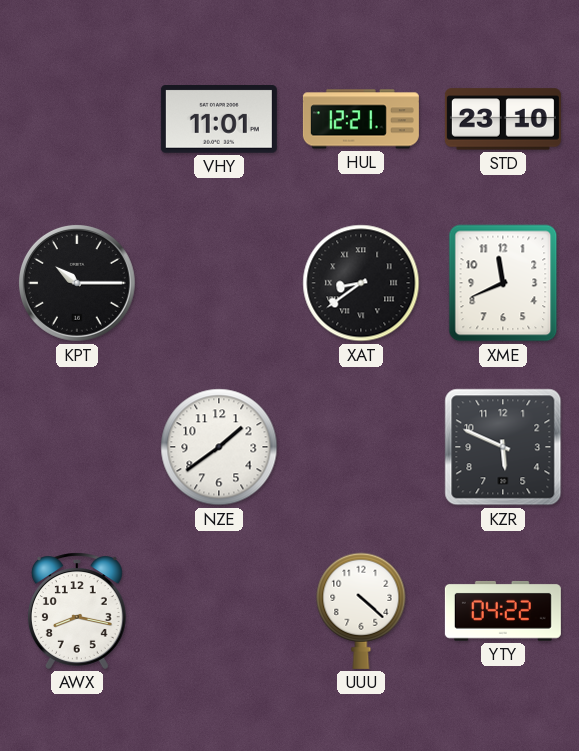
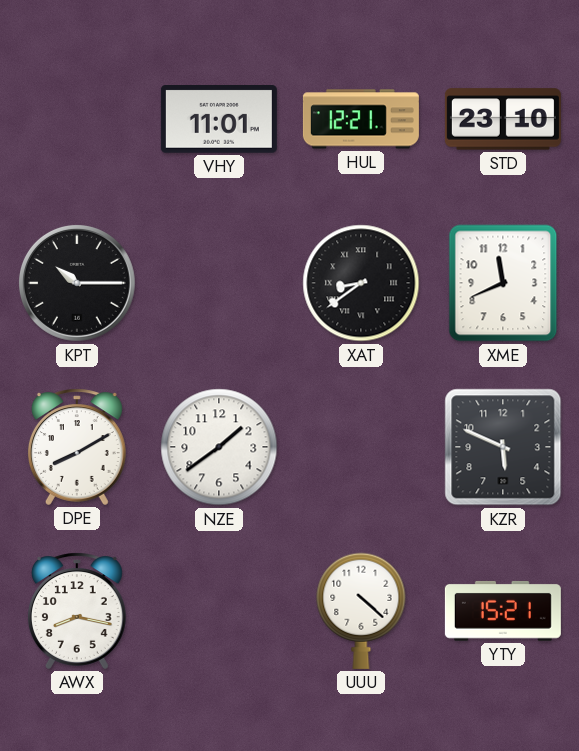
DPE: none -> 8:10
YTY: 04:22 -> 15:21
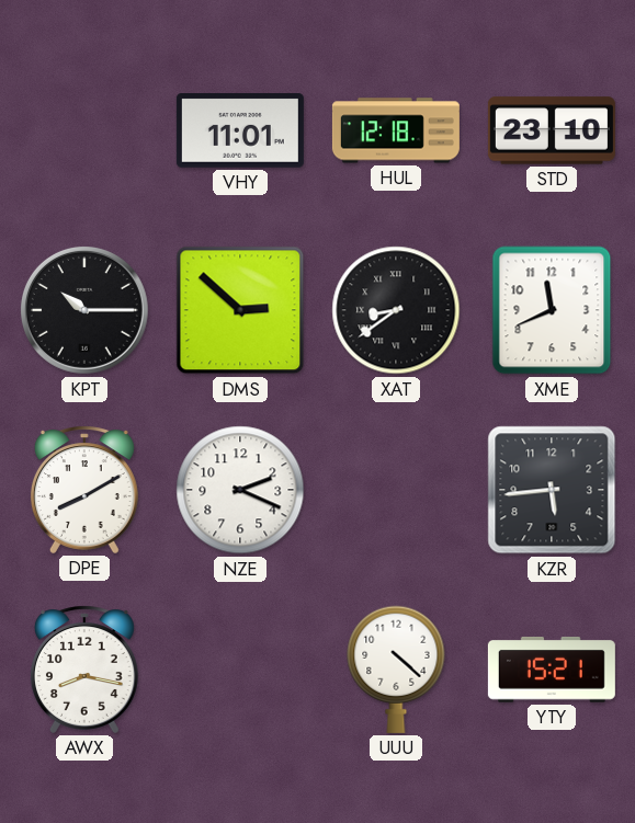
HUL: 12:21 -> 12:18
DMS: none -> 2:52
NZE: 1:39 -> 2:19
KZR: 5:49 -> 5:44
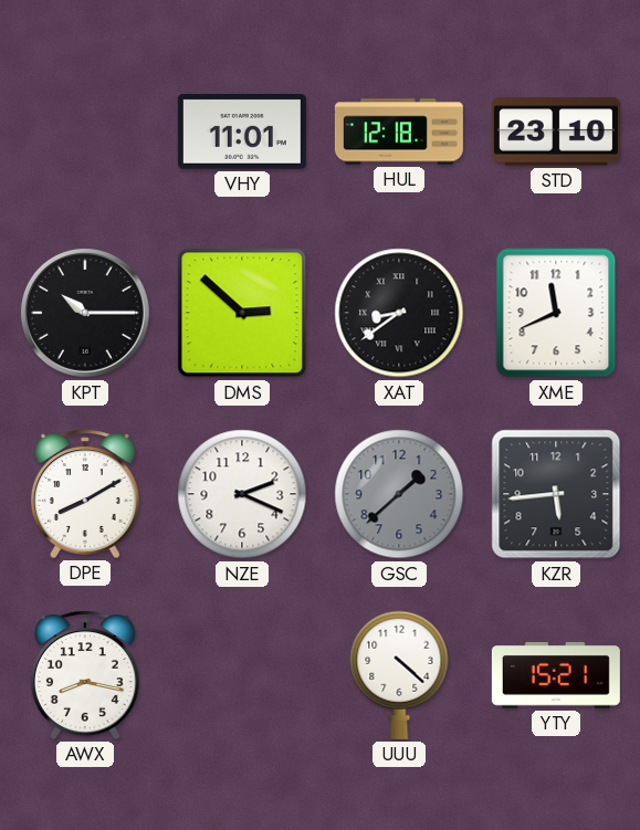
GSC: none -> 1:38
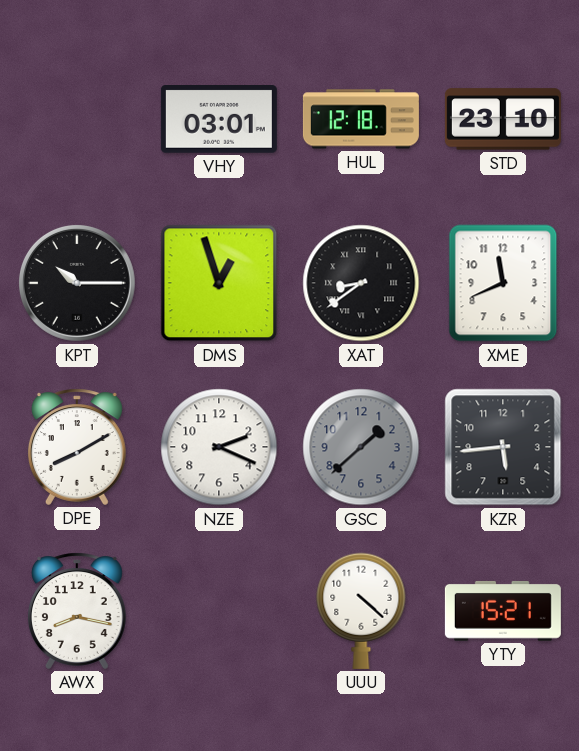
VHY: 11:01 -> 03:01
DMS: 2:52 -> 12:57
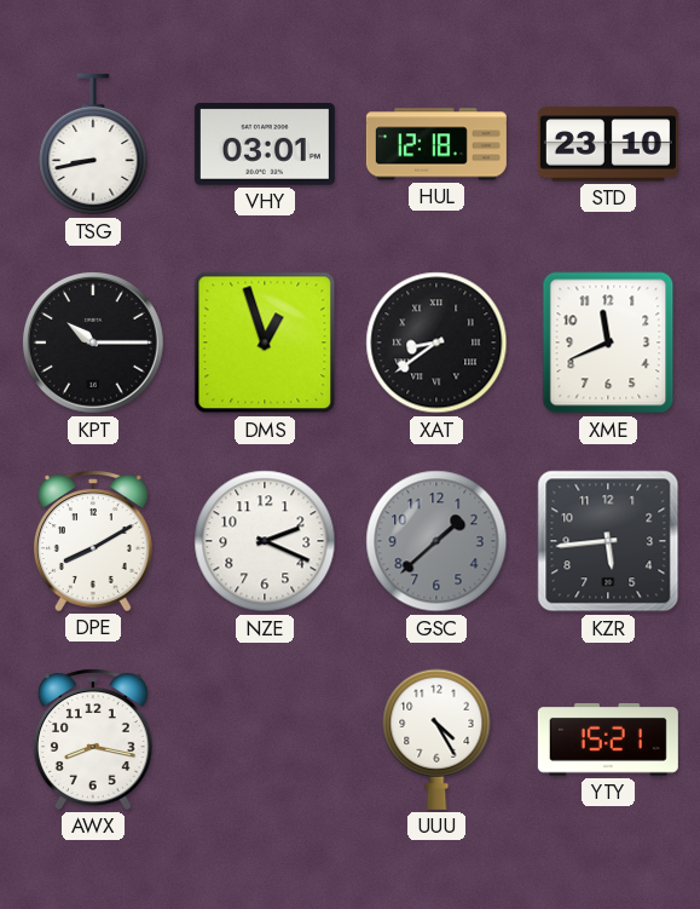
TSG: none -> 8:43
UUU: 4:22 -> 4:25
